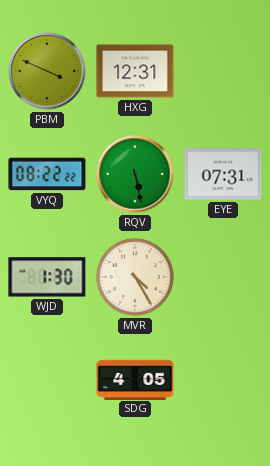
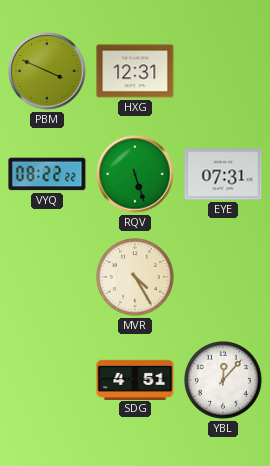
RQV: 5:28 -> 5:27
WJD: 1:30 -> none
SDG: 4:05 -> 4:51
YBL: none -> 12:07
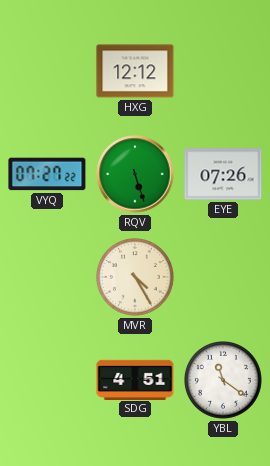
PBM: 3:49 -> none
HXG: 12:31 -> 12:12
VYQ: 08:22 -> 07:27
EYE: 07:31 -> 07:26
YBL: 12:07 -> 11:21
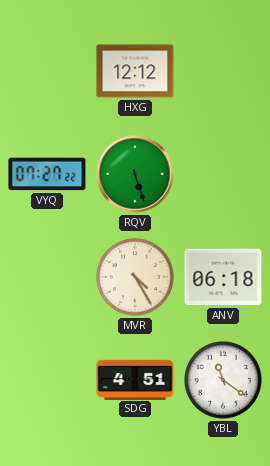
EYE: 07:26 -> none
ANV: none -> 06:18
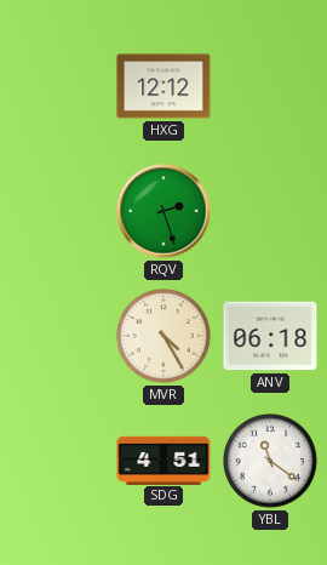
VYQ: 07:27 -> none
RQV: 5:27 -> 2:27
